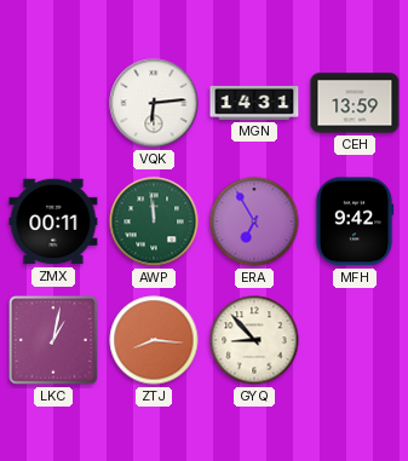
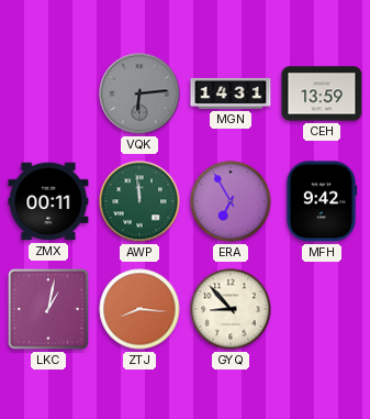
VQK dial: white -> grey
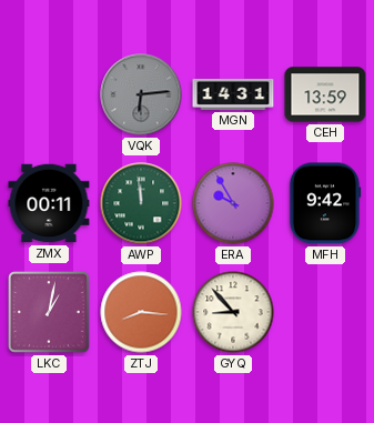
ERA: 6:55 -> 9:55
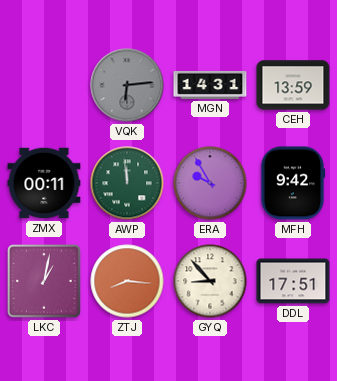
DDL: none -> 17:51
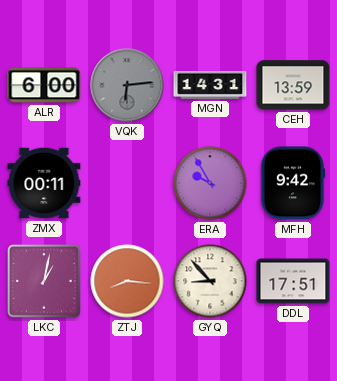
ALR: none -> 6:00
AWP: 11:59 -> none
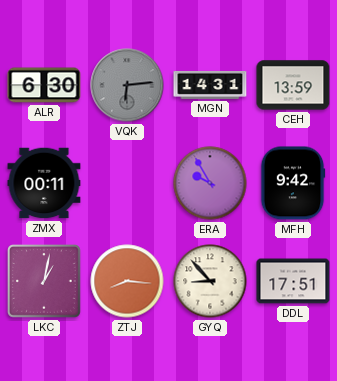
ALR: 6:00 -> 6:30
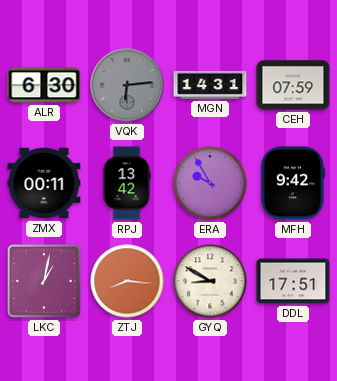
CEH: 13:59 -> 07:59
RPJ: none -> 13:42
GYQ: 8:53 -> 8:50
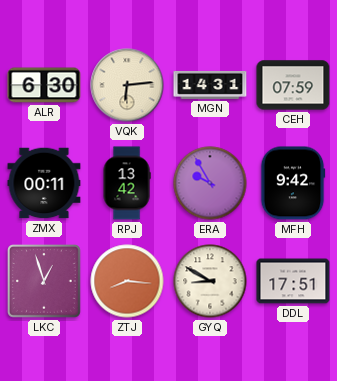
VQK dial: grey -> cream
LKC: 1:02 -> 12:57
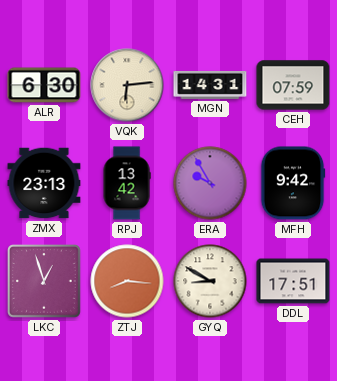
ZMX: 00:11 -> 23:13
